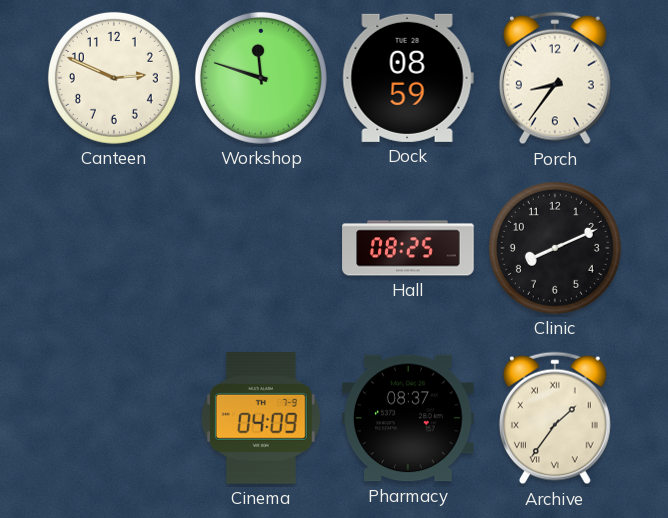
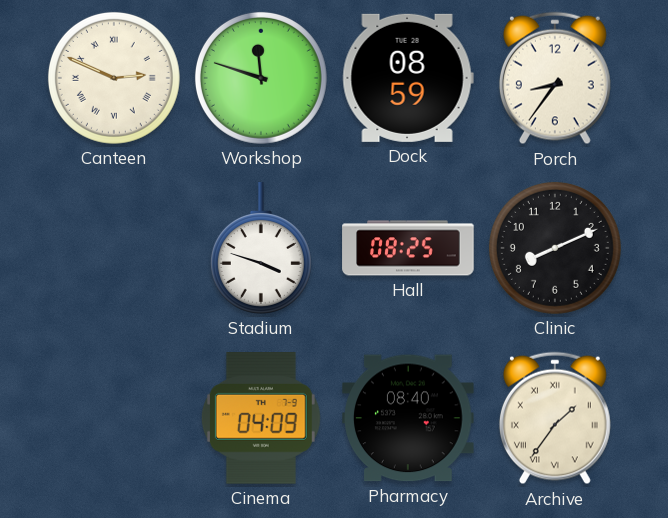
Canteen numerals: Arabic -> Roman
Stadium: none -> 3:48
Pharmacy: 08:37 -> 08:40
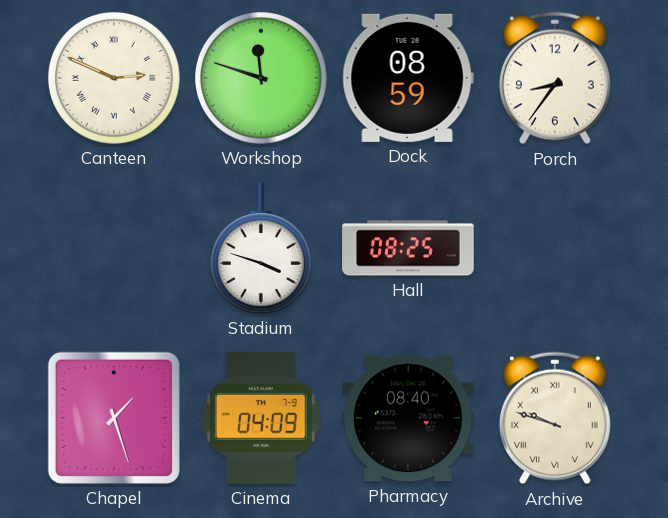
Clinic: 8:11 -> none
Chapel: none -> 1:27
Archive: 1:36 -> 9:48
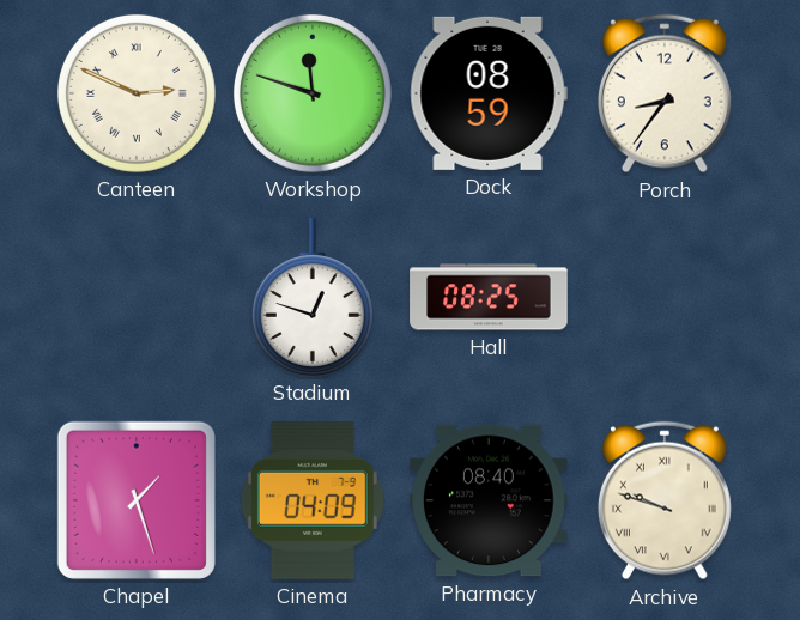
Stadium: 3:48 -> 12:48
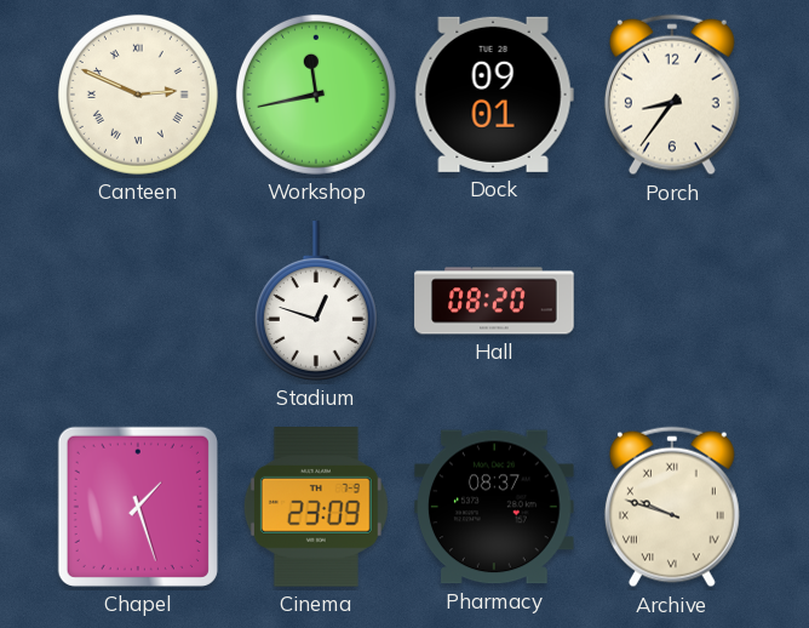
Workshop: 11:48 -> 11:43
Dock: 08:59 -> 09:01
Hall: 08:25 -> 08:20
Cinema: 04:09 -> 23:09
Pharmacy: 08:40 -> 08:37
